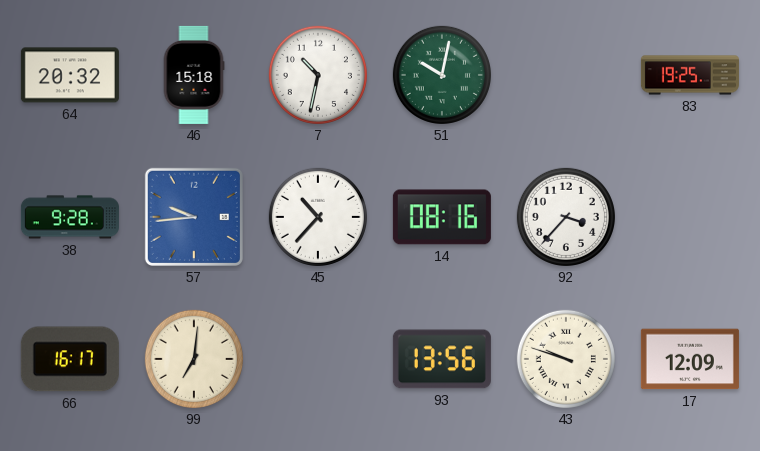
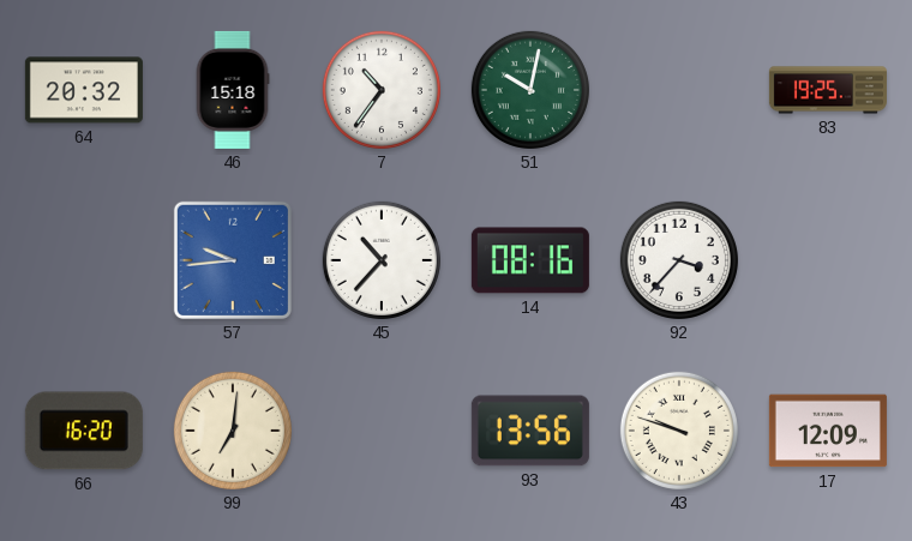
7: 10:32 -> 10:36
38: 9:28 -> none
66: 16:17 -> 16:20
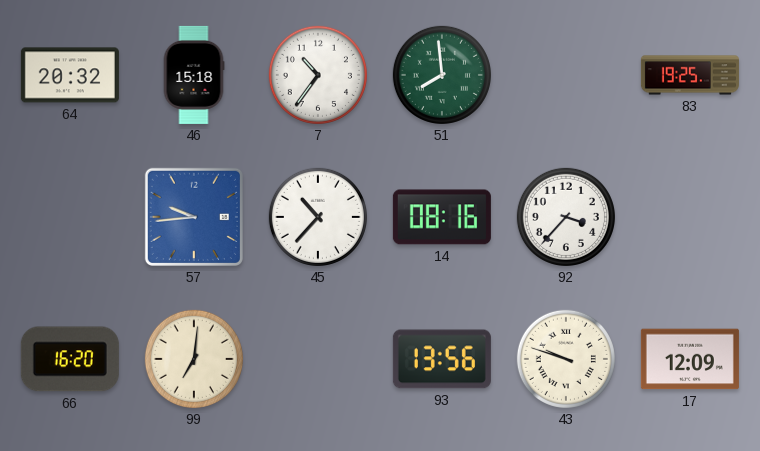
51: 10:02 -> 7:59
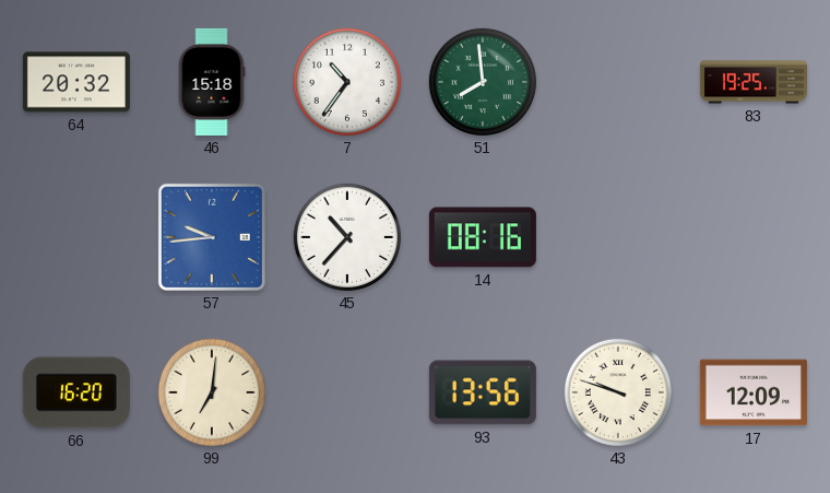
92: 3:37 -> none
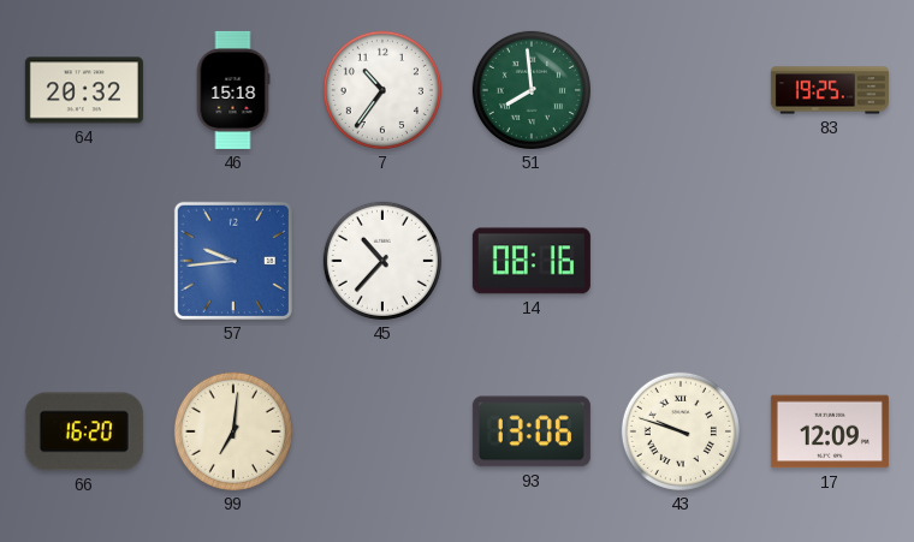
93: 13:56 -> 13:06
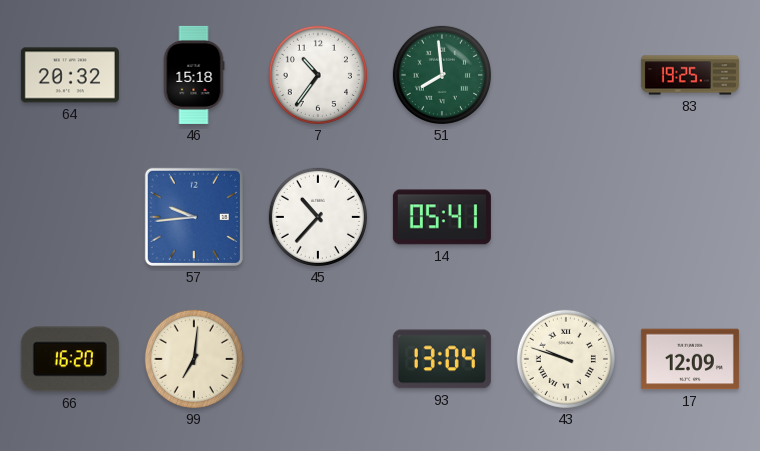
14: 08:16 -> 05:41
93: 13:06 -> 13:04
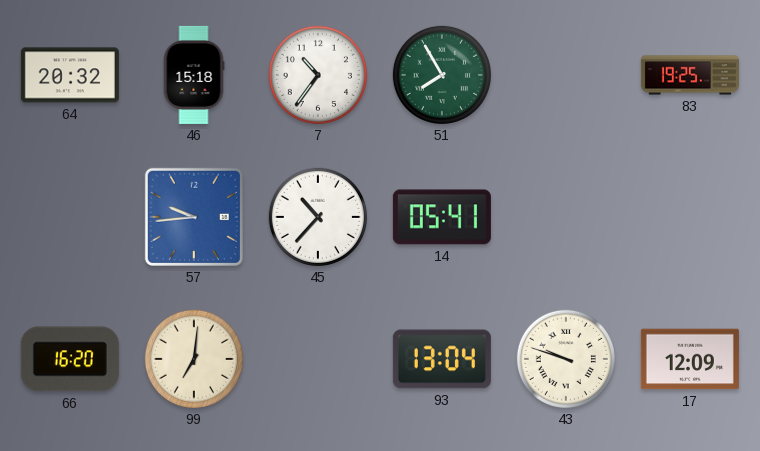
51: 7:59 -> 7:55
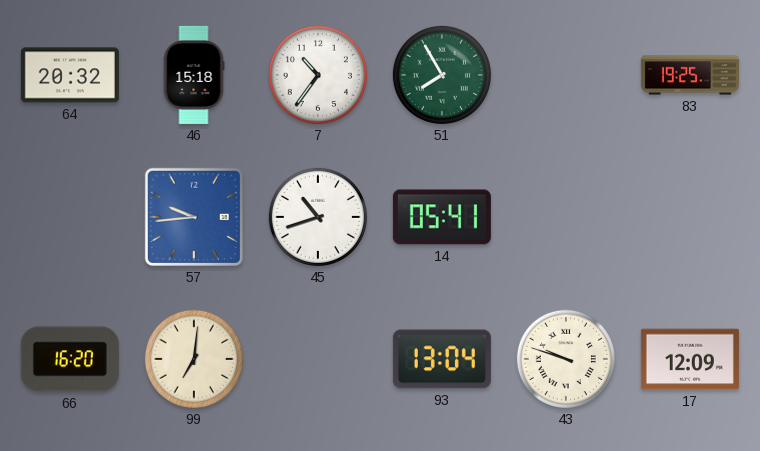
45: 10:37 -> 10:42
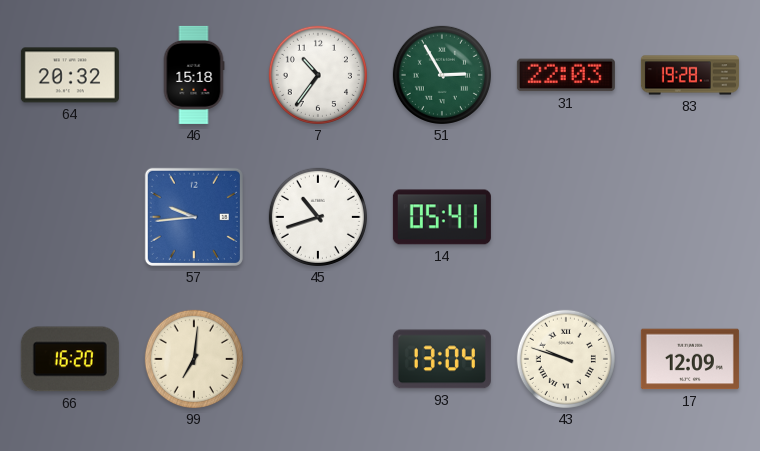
51: 7:55 -> 2:55
31: none -> 22:03
83: 19:25 -> 19:28
